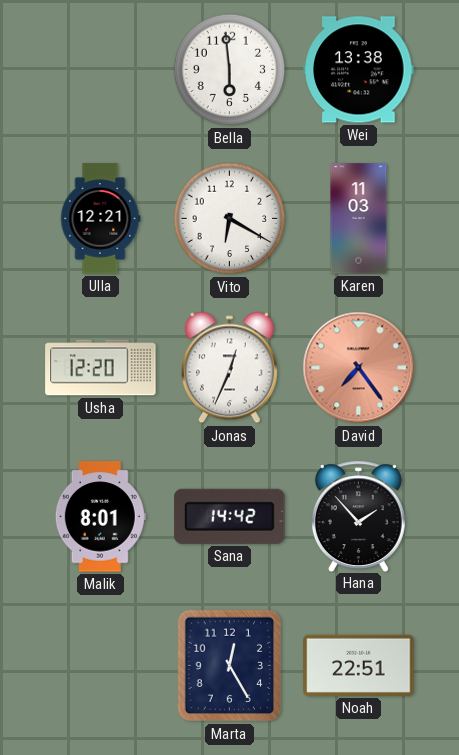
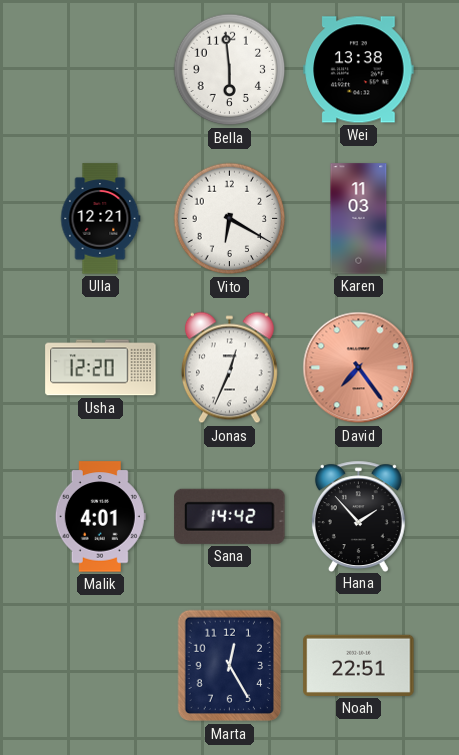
Malik: 8:01 -> 4:01
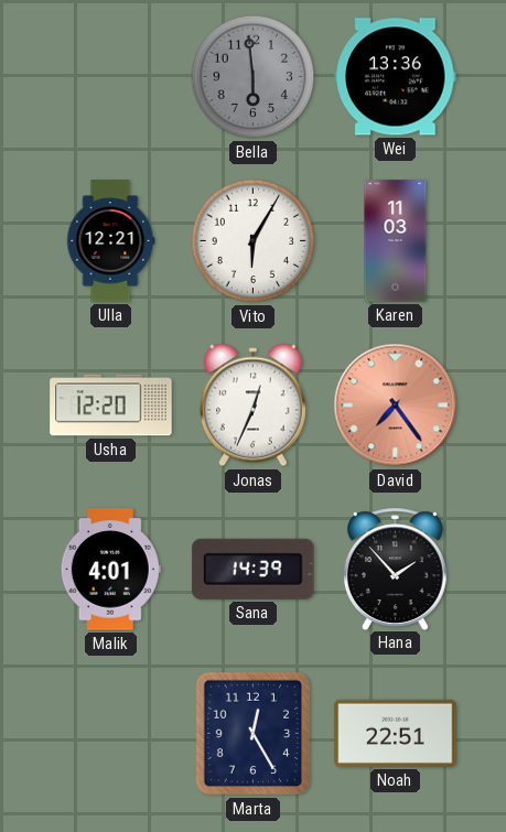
Bella dial: white -> grey
Wei: 13:38 -> 13:36
Vito: 6:20 -> 6:05
Sana: 14:42 -> 14:39
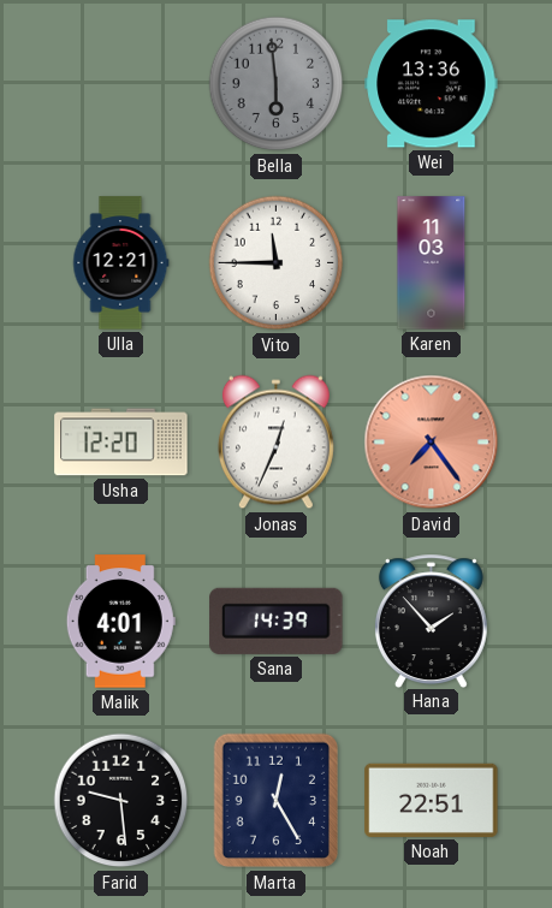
Vito: 6:05 -> 11:45
Farid: none -> 9:29
